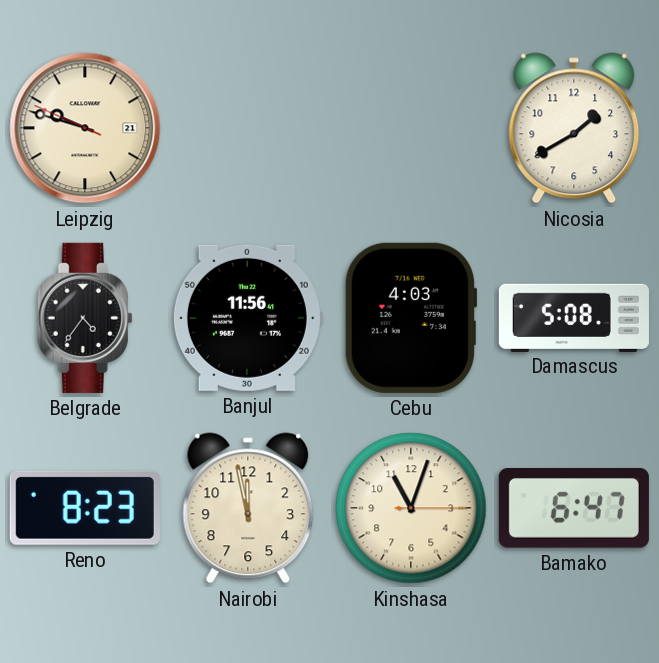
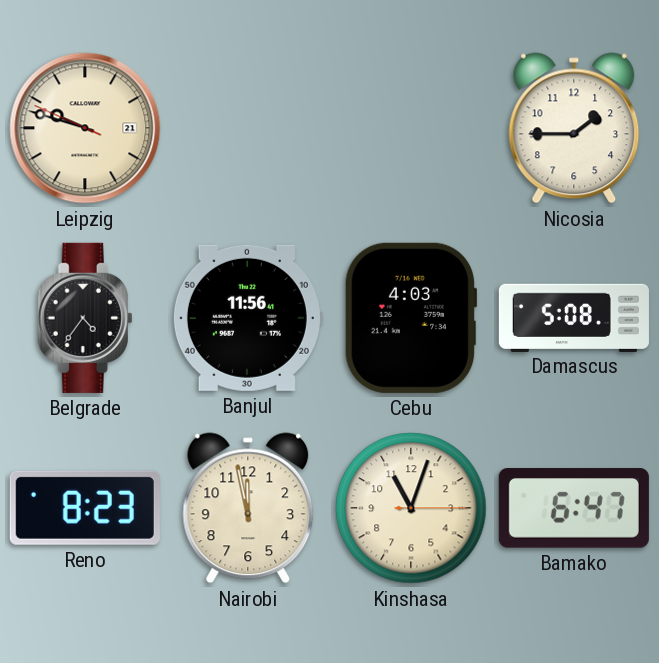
Nicosia: 1:40 -> 1:45
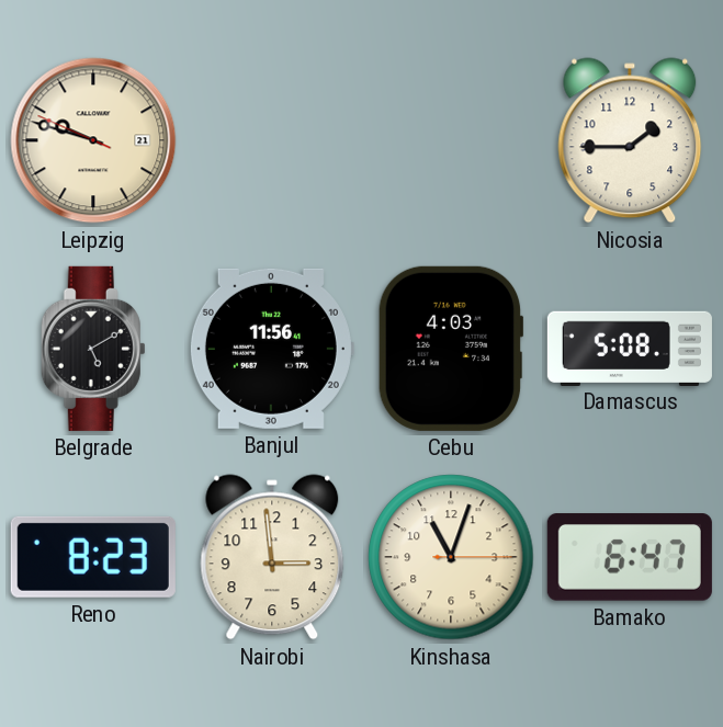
Belgrade: 4:36 -> 5:10
Nairobi: 11:58 -> 2:59
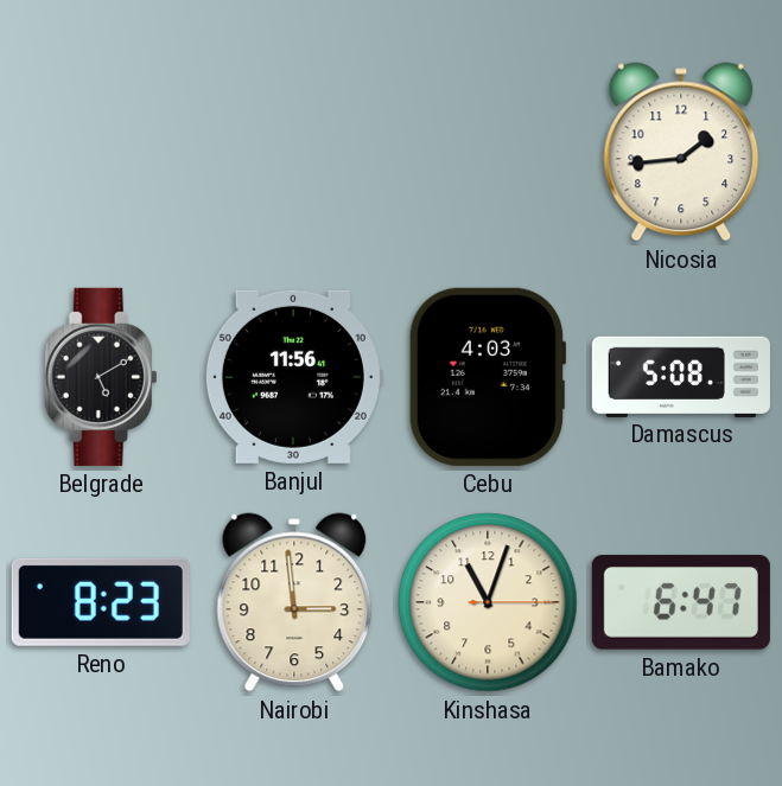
Leipzig: 9:47 -> none
Nicosia: 1:45 -> 1:44
